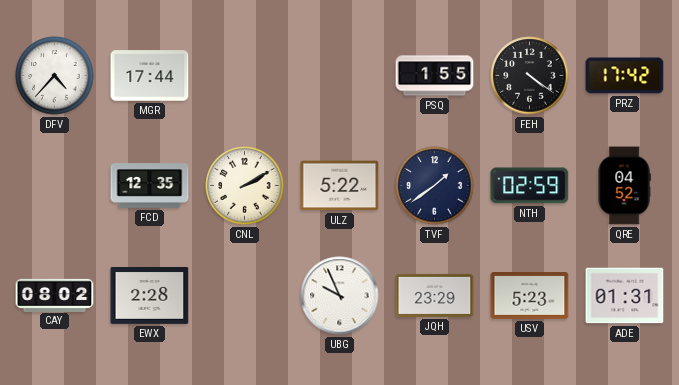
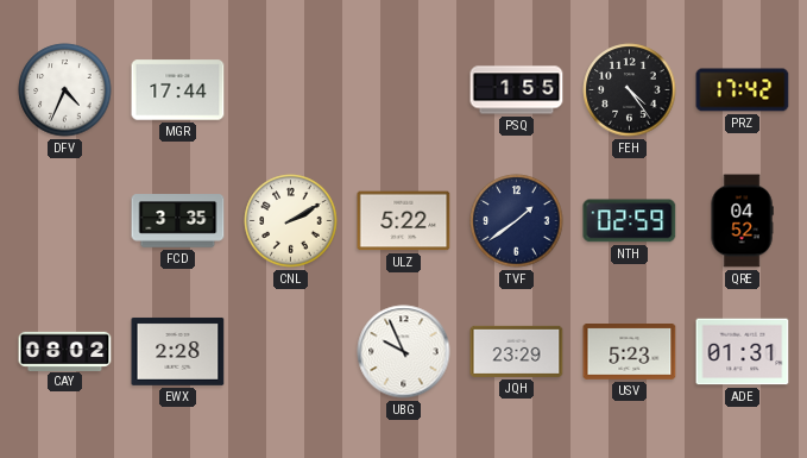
DFV: 4:37 -> 4:34
FEH: 4:21 -> 4:24
FCD: 12:35 -> 3:35
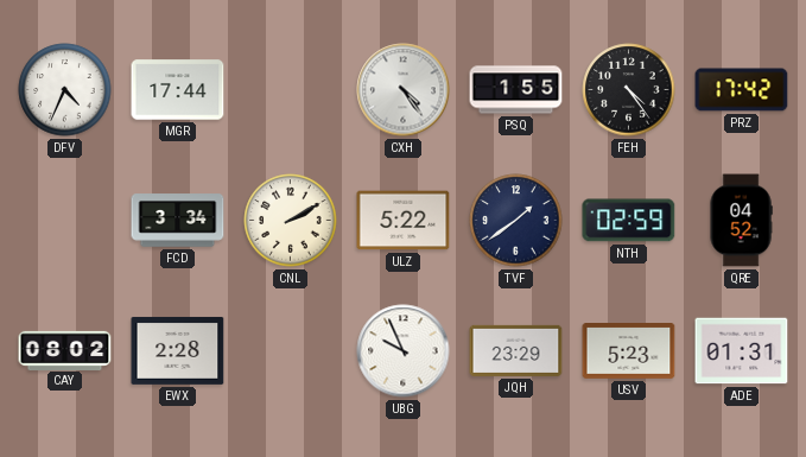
CXH: none -> 4:24
FCD: 3:35 -> 3:34
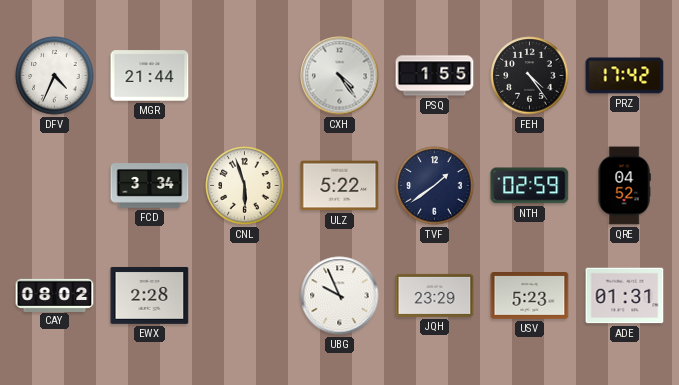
MGR: 17:44 -> 21:44
CNL: 2:10 -> 5:57
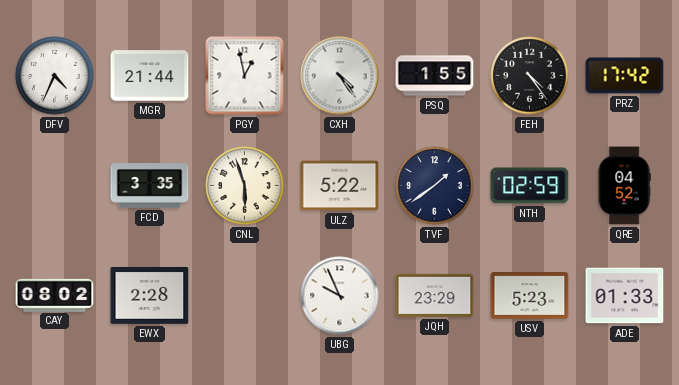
PGY: none -> 12:58
FCD: 3:34 -> 3:35
ADE: 01:31 -> 01:33
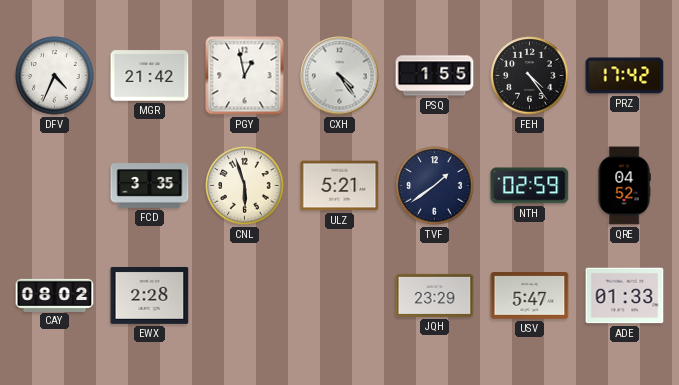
MGR: 21:44 -> 21:42
ULZ: 5:22 -> 5:21
UBG: 9:56 -> none
USV: 5:23 -> 5:47
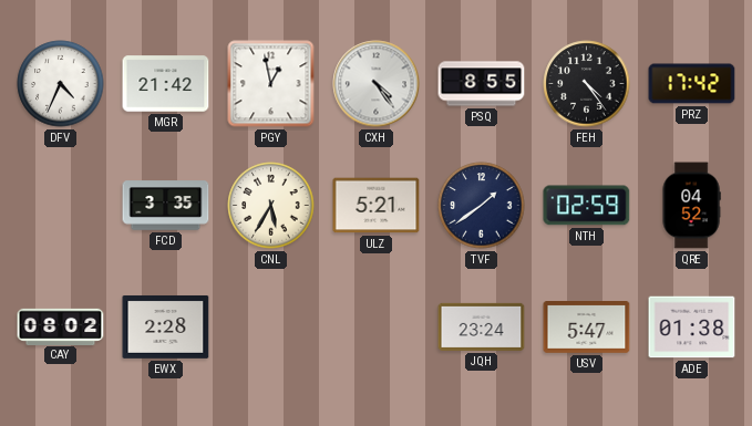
PSQ: 1:55 -> 8:55
CNL: 5:57 -> 5:35
JQH: 23:29 -> 23:24
ADE: 01:33 -> 01:38
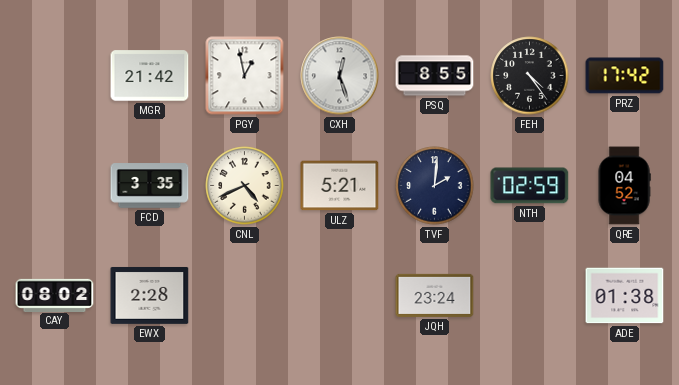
DFV: 4:34 -> none
CXH: 4:24 -> 12:27
CNL: 5:35 -> 4:41
TVF: 1:39 -> 2:01
USV: 5:47 -> none
